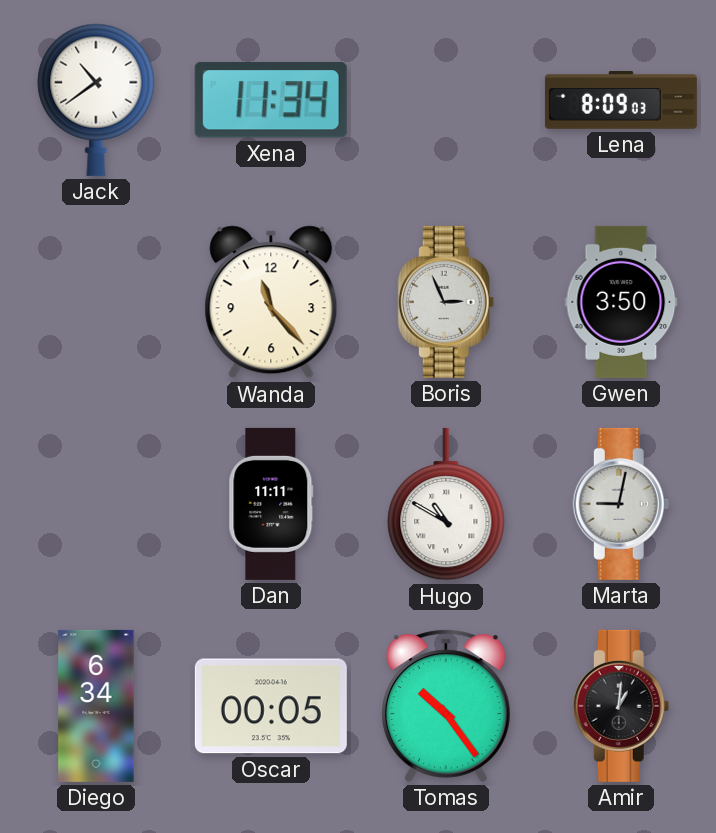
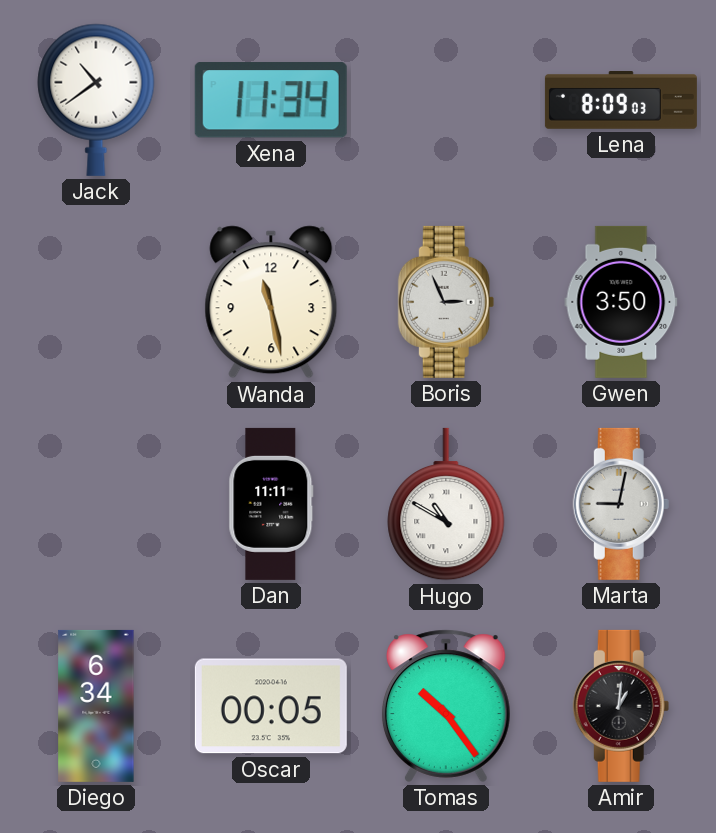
Wanda: 11:23 -> 11:28
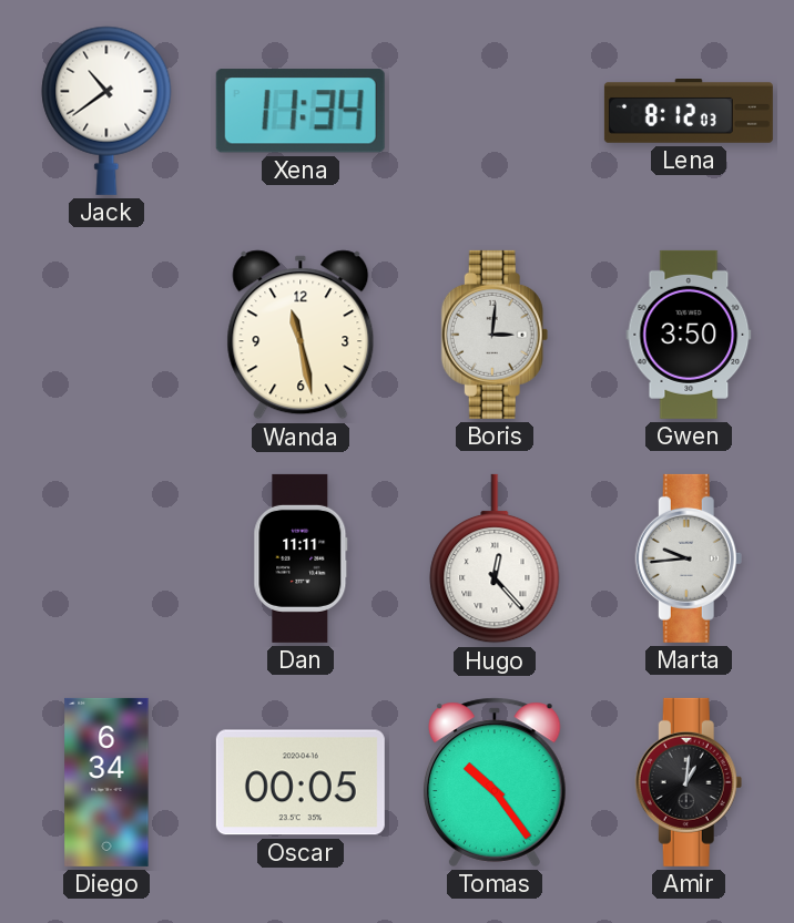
Lena: 8:09 -> 8:12
Boris: 2:56 -> 3:01
Hugo: 10:50 -> 12:23
Marta: 9:02 -> 9:44
